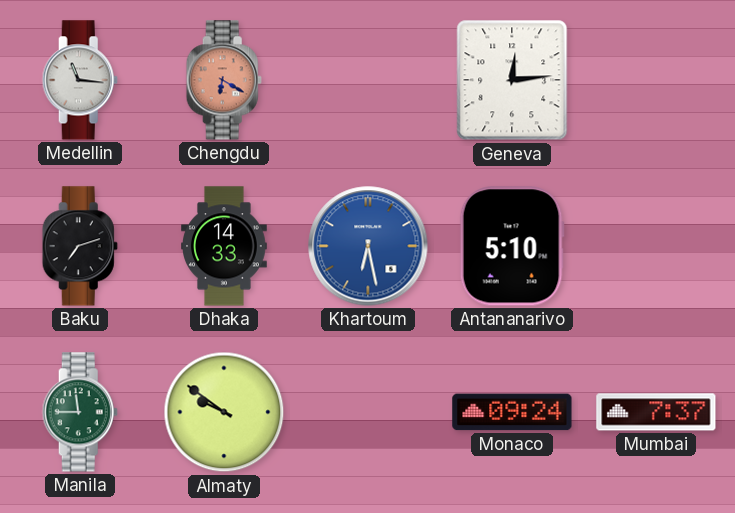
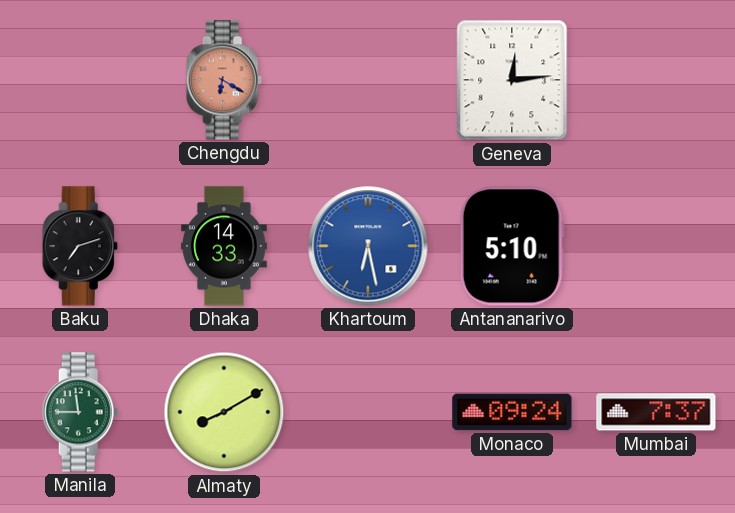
Medellin: 11:16 -> none
Almaty: 9:51 -> 8:10
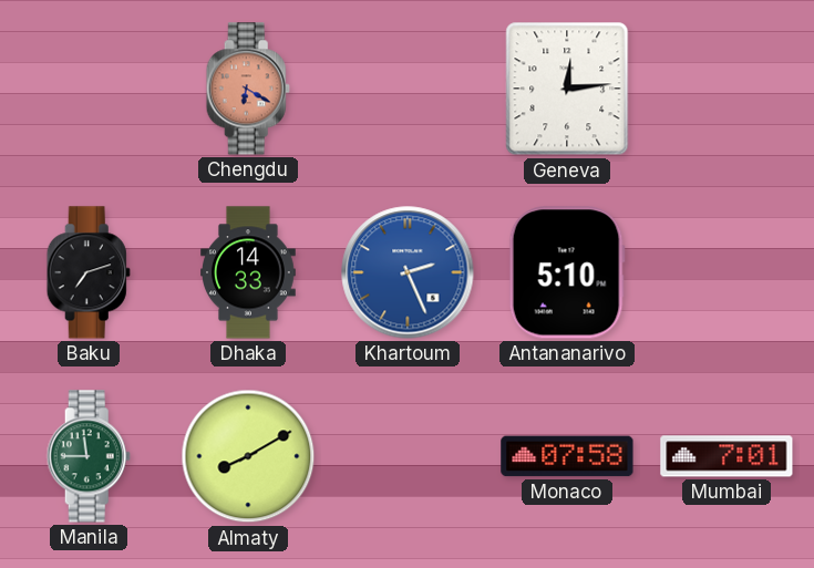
Khartoum: 6:28 -> 2:26
Monaco: 09:24 -> 07:58
Mumbai: 7:37 -> 7:01
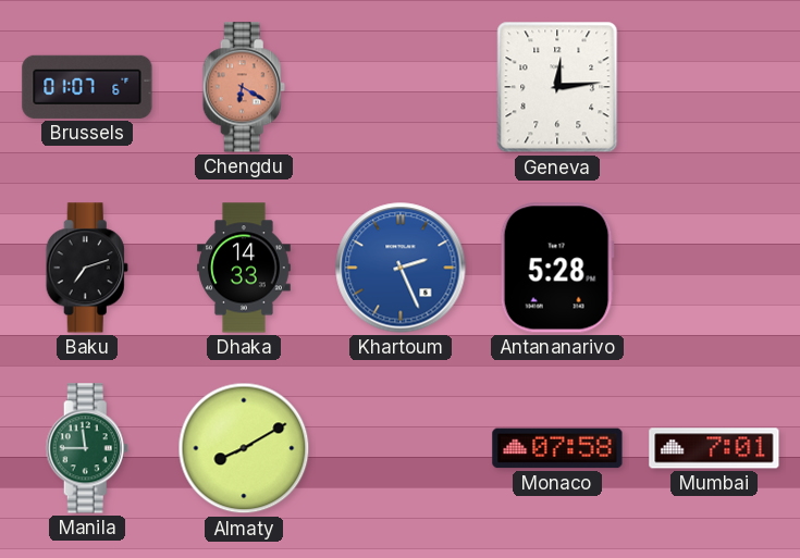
Brussels: none -> 01:07
Antananarivo: 5:10 -> 5:28
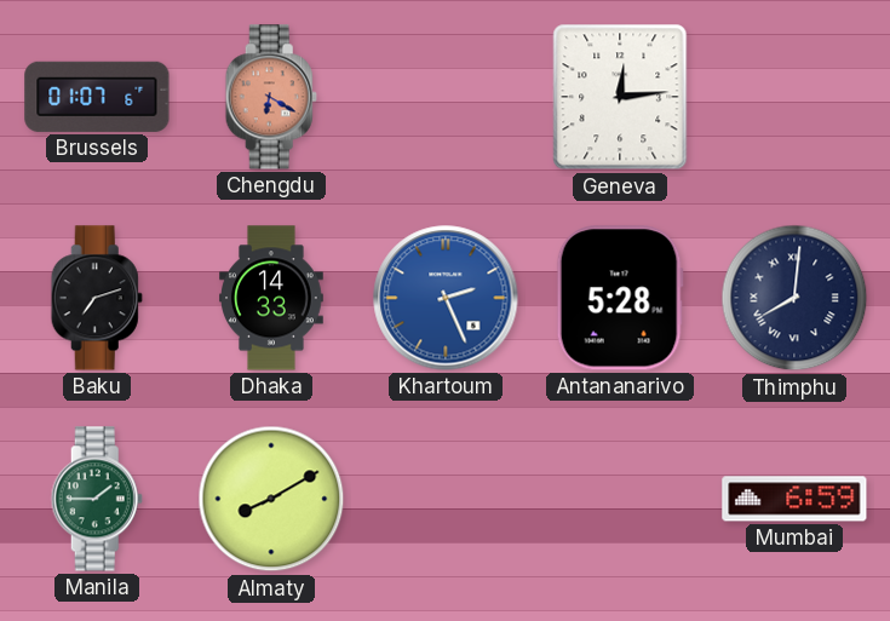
Thimphu: none -> 8:01
Manila: 11:45 -> 1:45
Monaco: 07:58 -> none
Mumbai: 7:01 -> 6:59
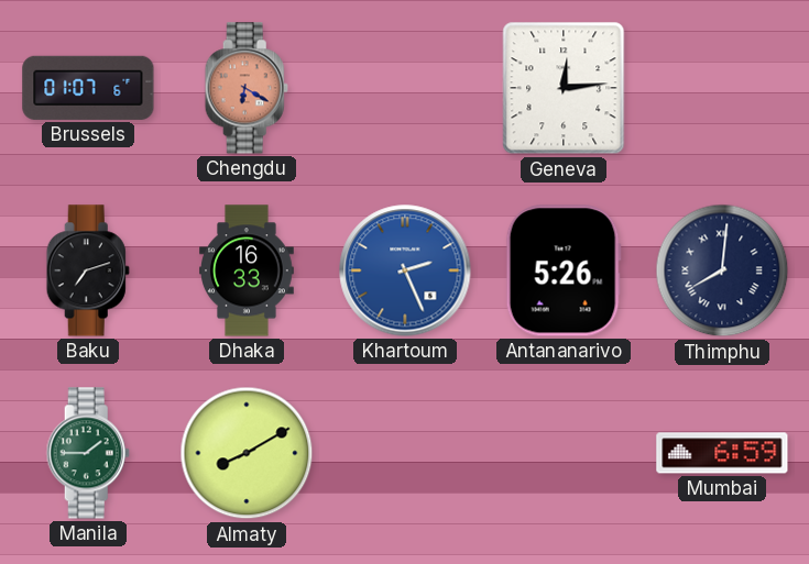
Dhaka: 14:33 -> 16:33
Antananarivo: 5:28 -> 5:26
